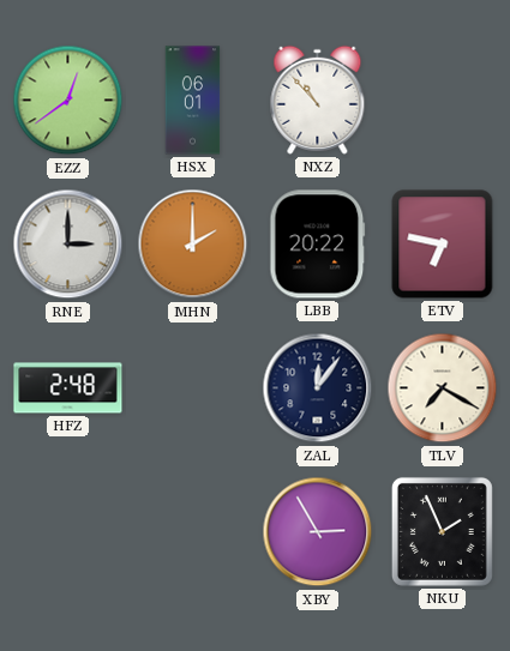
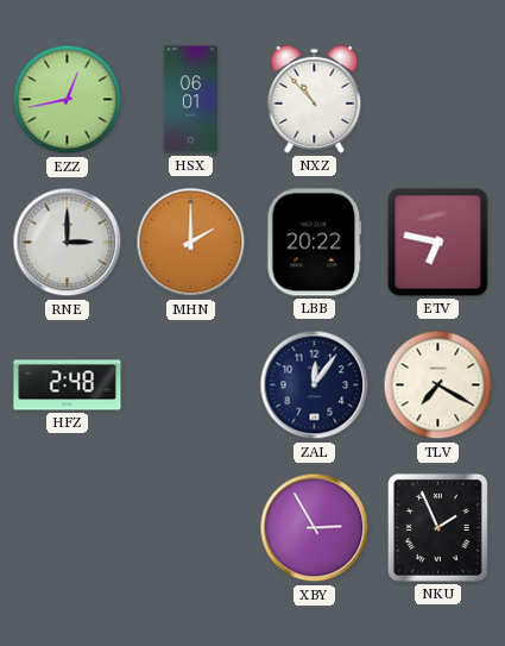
EZZ: 12:39 -> 12:43
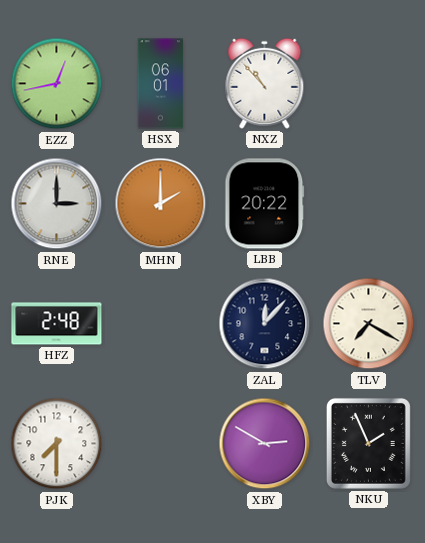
ETV: 6:47 -> none
ZAL: 12:06 -> 12:07
PJK: none -> 7:30
XBY: 2:55 -> 2:50
